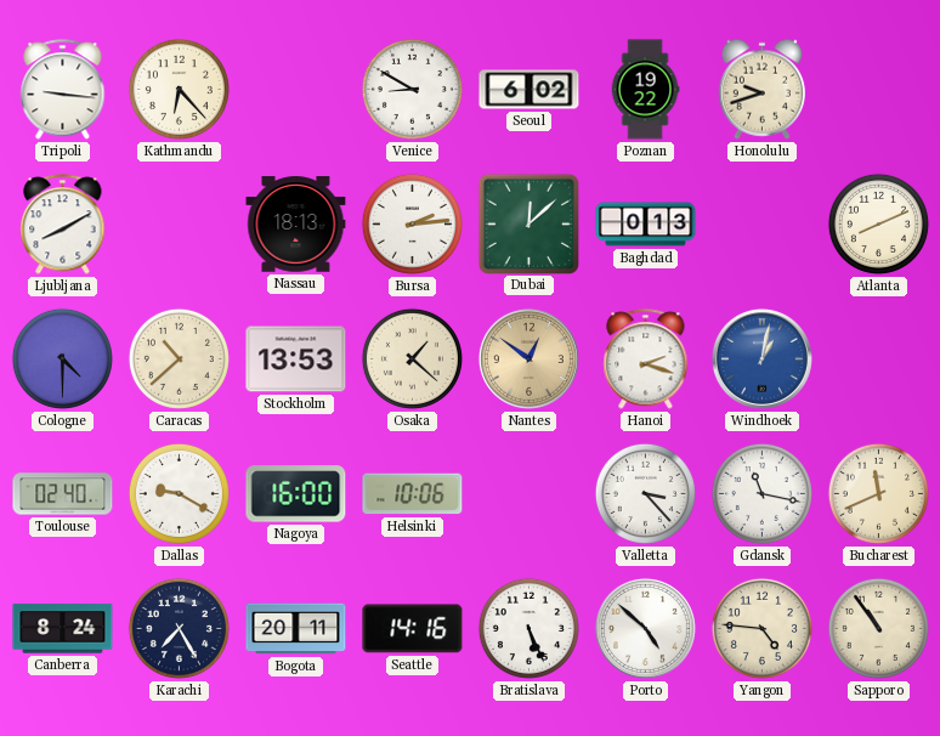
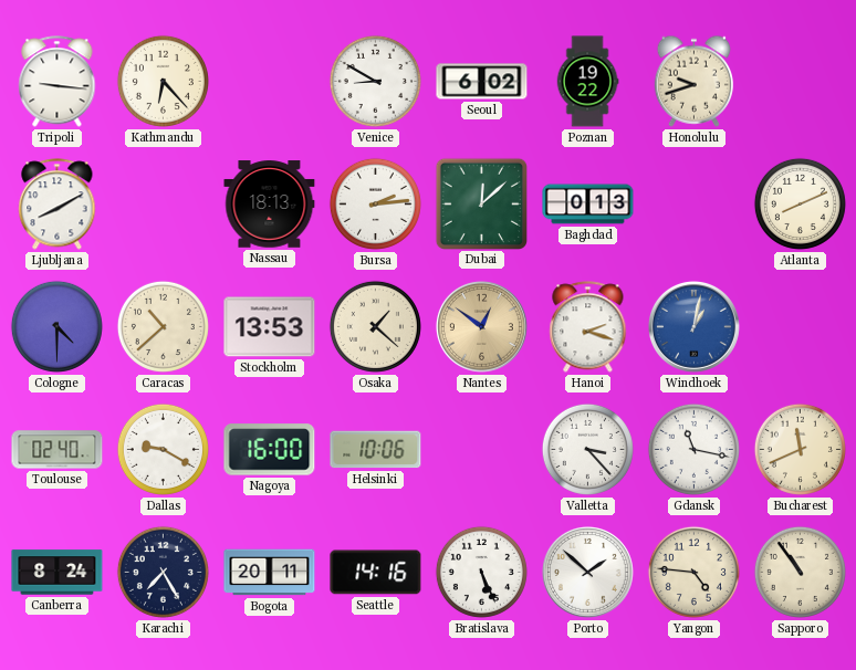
Porto: 4:52 -> 1:52
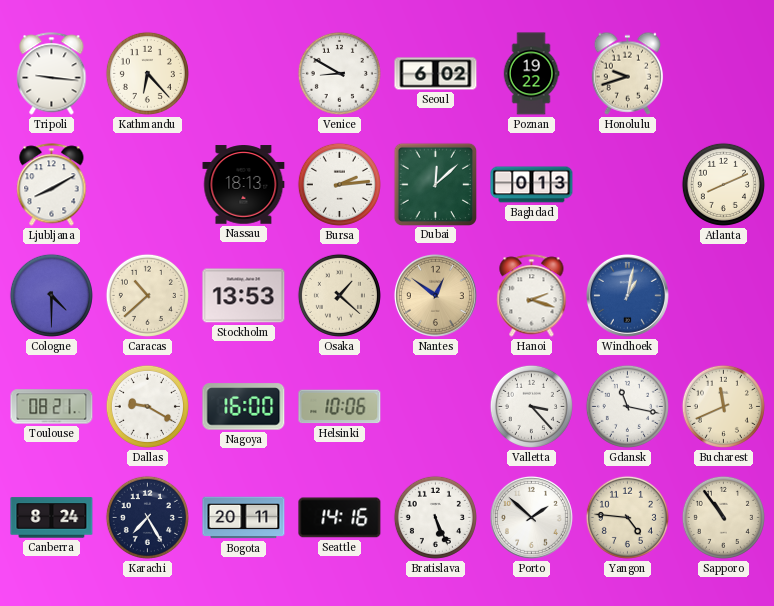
Toulouse: 02:40 -> 08:21
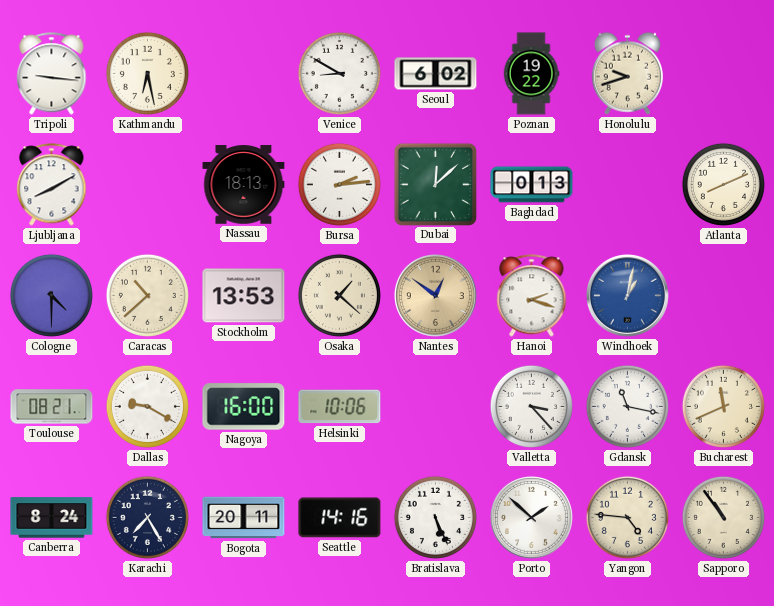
Kathmandu: 6:23 -> 6:28
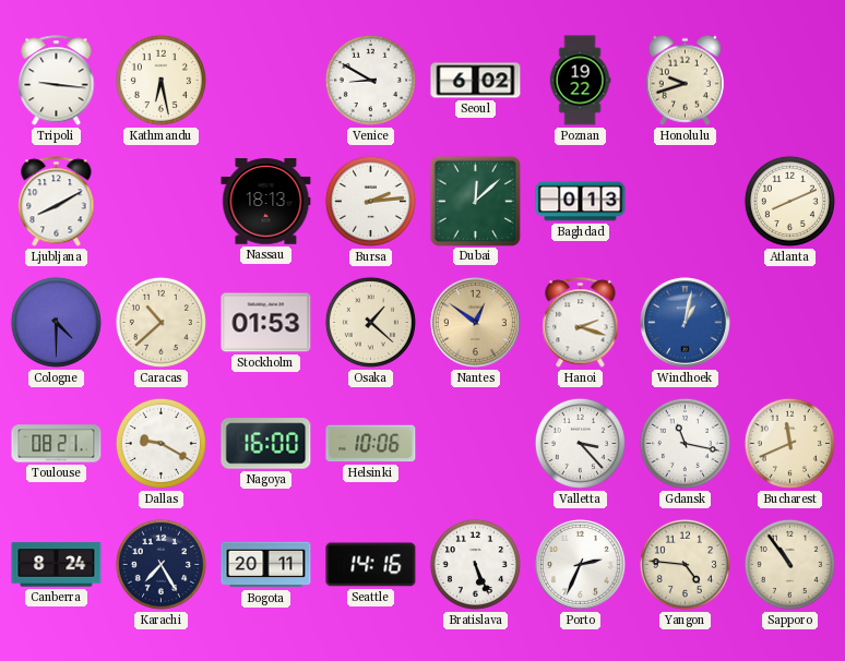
Stockholm: 13:53 -> 01:53
Porto: 1:52 -> 2:34
